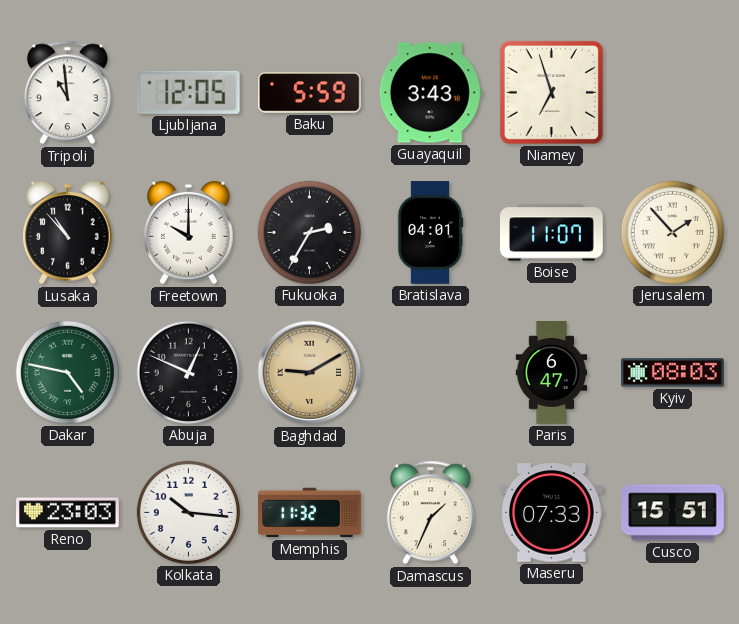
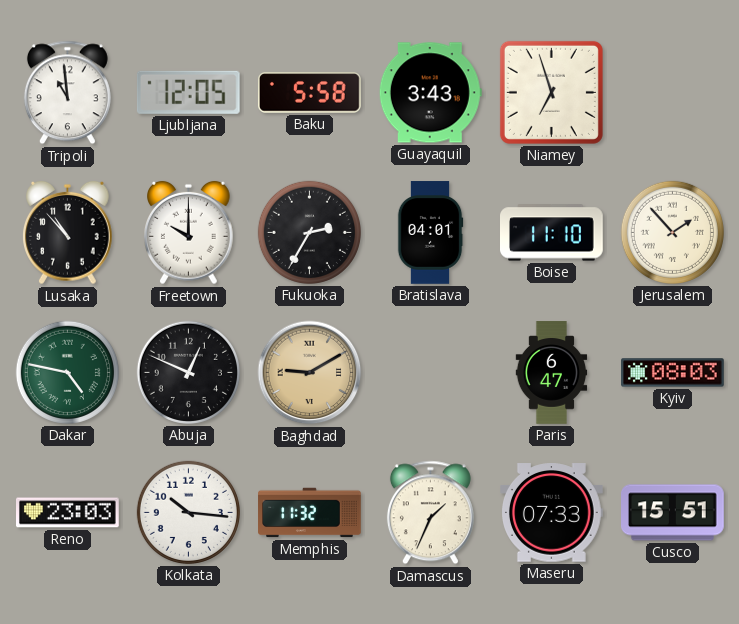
Baku: 5:59 -> 5:58
Boise: 11:07 -> 11:10
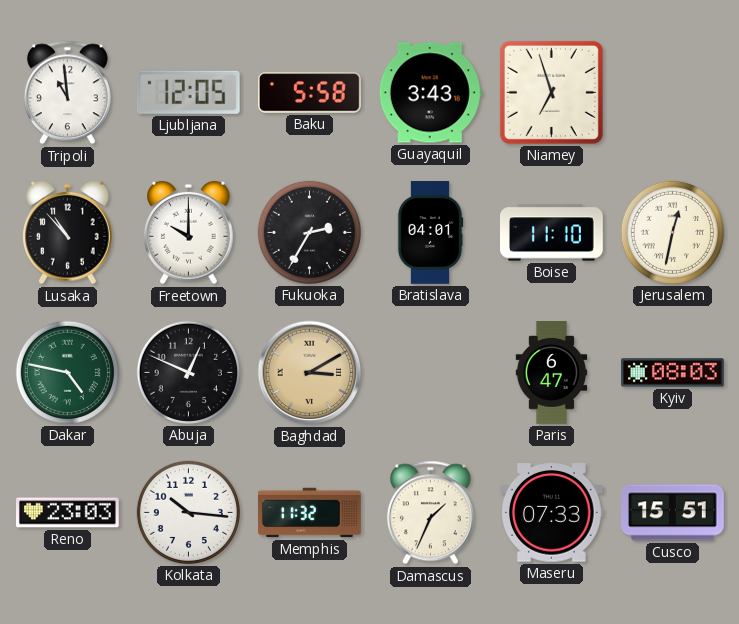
Jerusalem: 1:53 -> 12:32
Baghdad: 9:10 -> 3:10
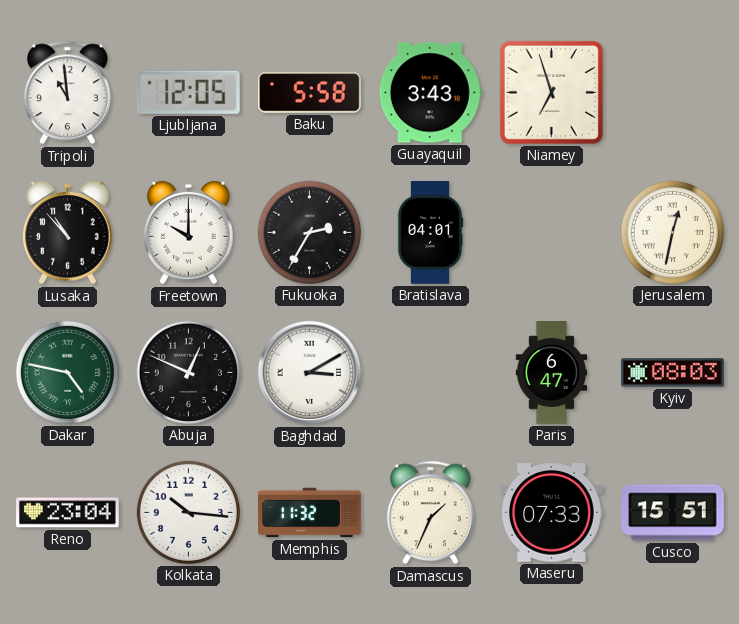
Boise: 11:10 -> none
Baghdad dial: champagne -> white
Reno: 23:03 -> 23:04
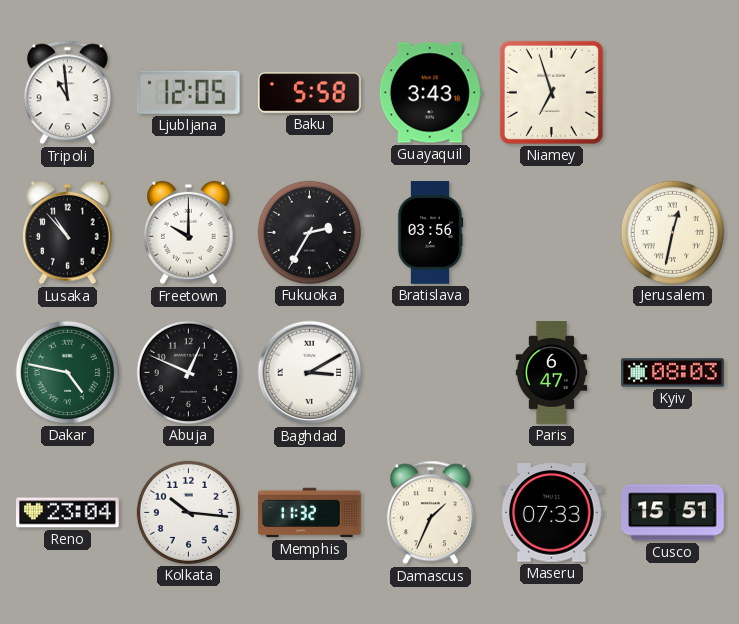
Bratislava: 04:01 -> 03:56
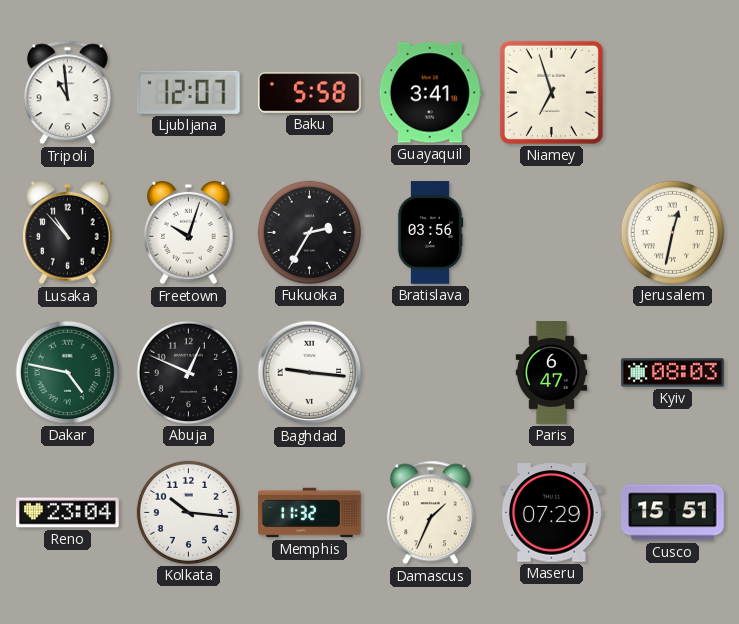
Ljubljana: 12:05 -> 12:07
Guayaquil: 3:43 -> 3:41
Freetown: 10:00 -> 10:03
Baghdad: 3:10 -> 9:16
Maseru: 07:33 -> 07:29
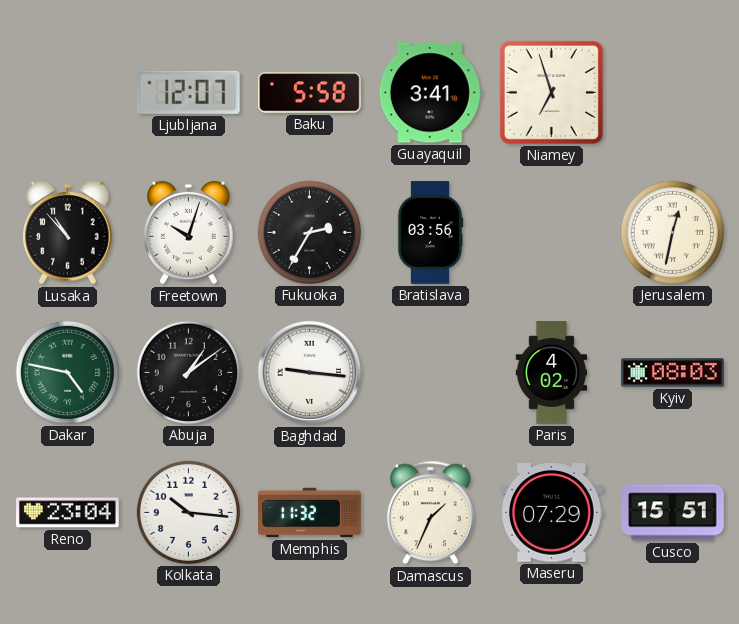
Tripoli: 10:59 -> none
Abuja: 12:49 -> 1:09
Paris: 6:47 -> 4:02
